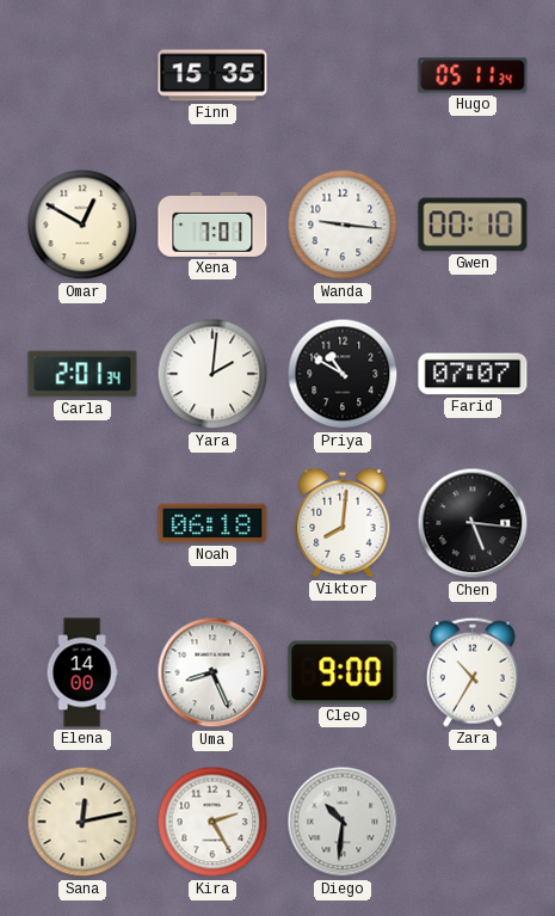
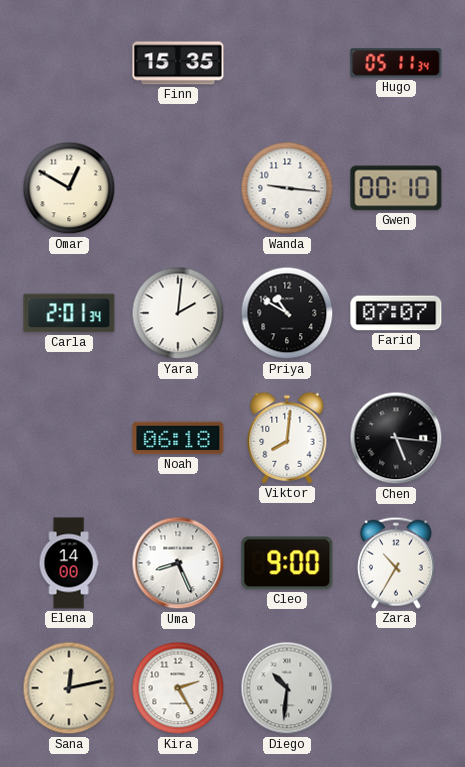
Xena: 7:01 -> none
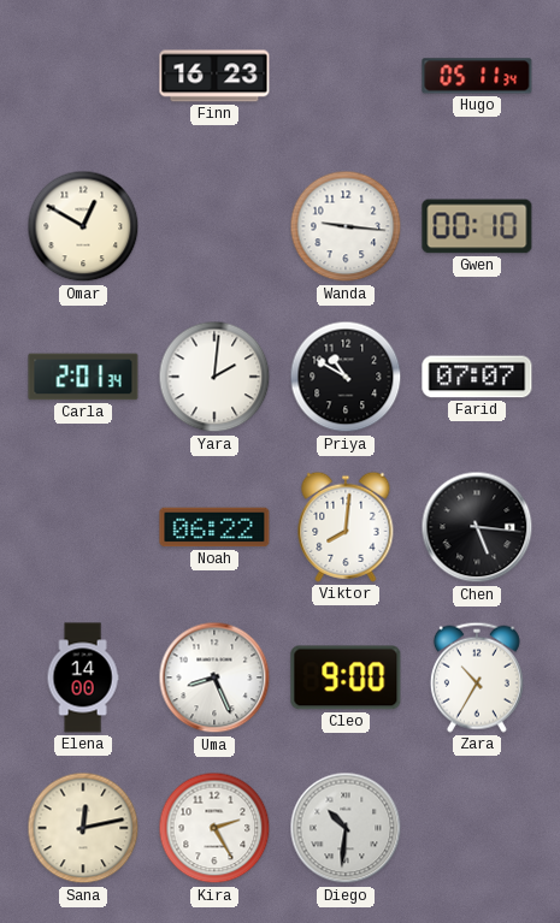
Finn: 15:35 -> 16:23
Noah: 06:18 -> 06:22
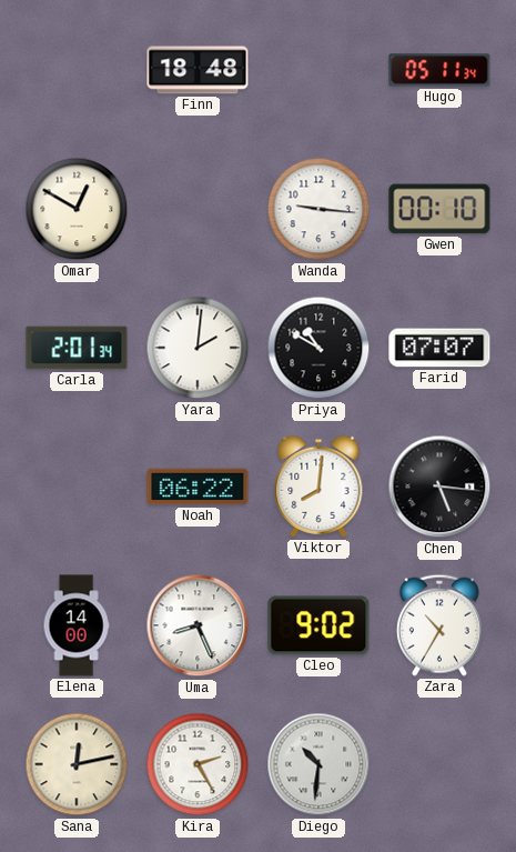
Finn: 16:23 -> 18:48
Cleo: 9:00 -> 9:02
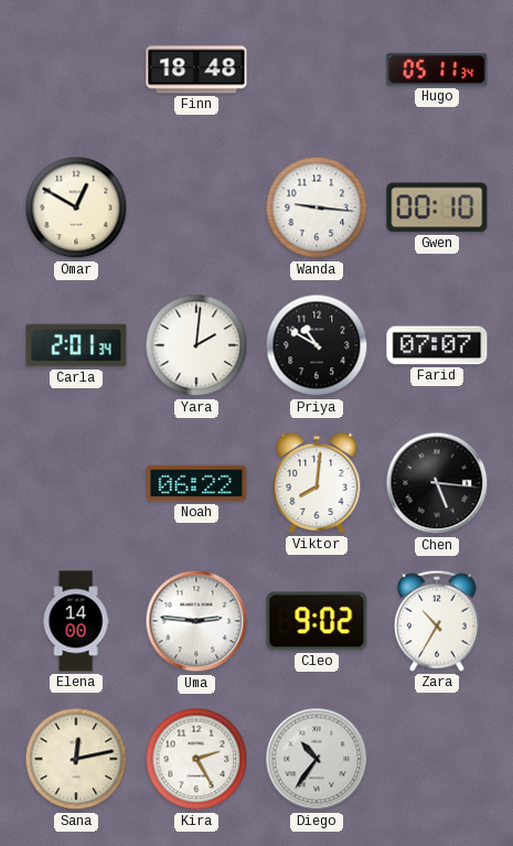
Uma: 8:26 -> 2:46
Diego: 10:31 -> 10:36
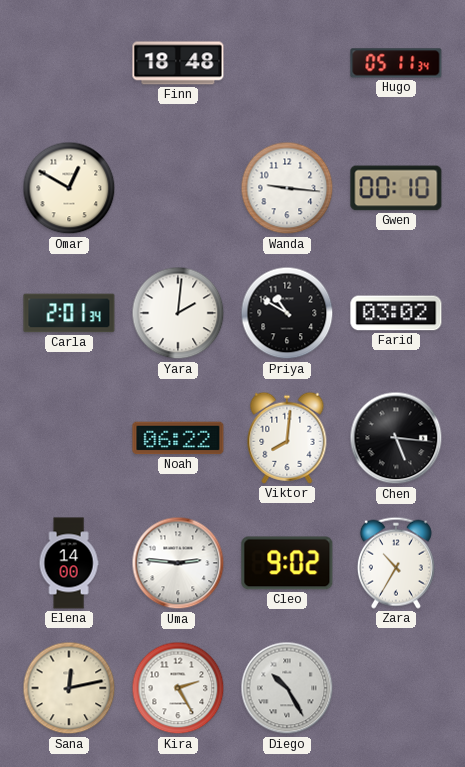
Farid: 07:07 -> 03:02
Diego: 10:36 -> 10:25
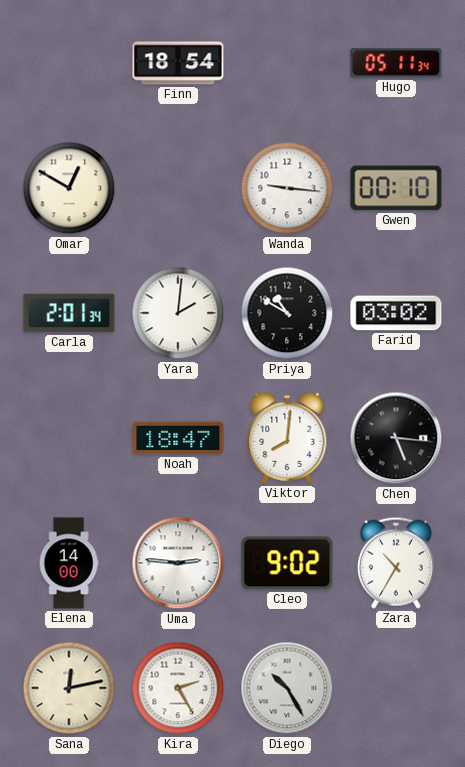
Finn: 18:48 -> 18:54
Noah: 06:22 -> 18:47
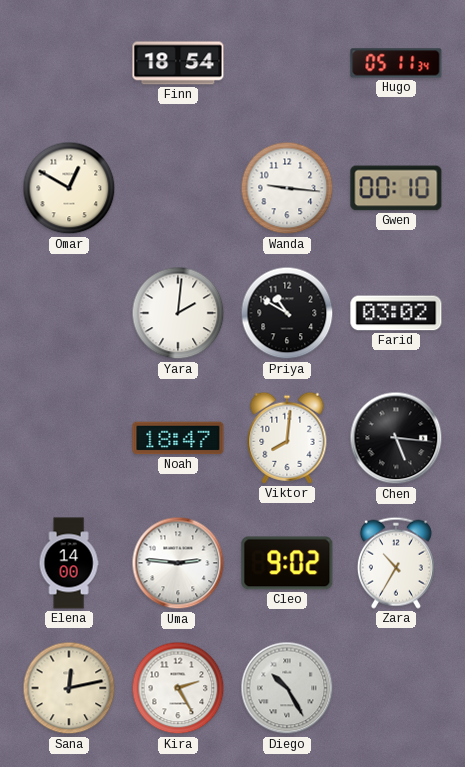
Carla: 2:01 -> none
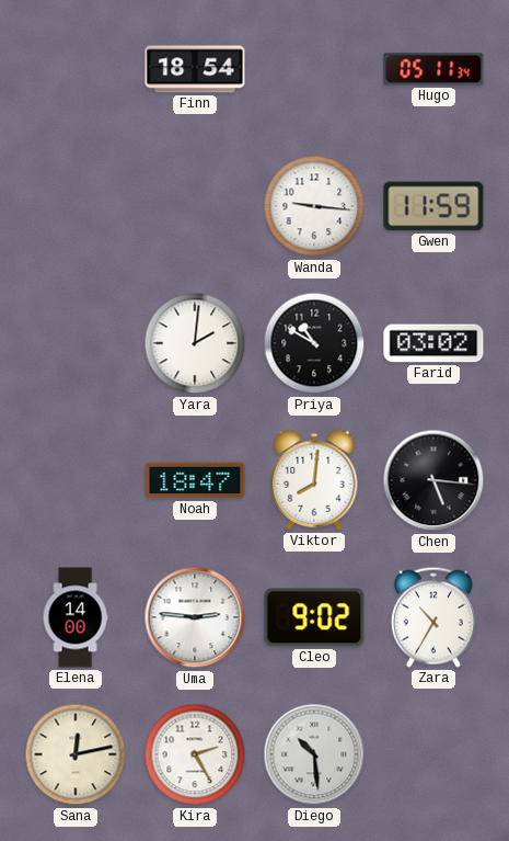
Omar: 12:50 -> none
Gwen: 00:10 -> 11:59
Diego: 10:25 -> 10:29
